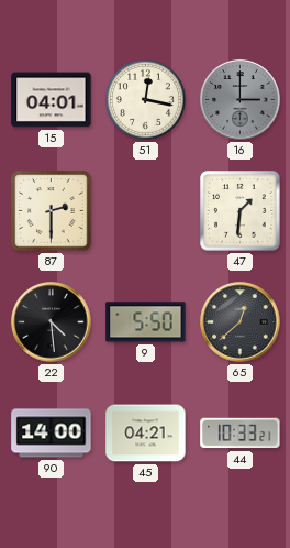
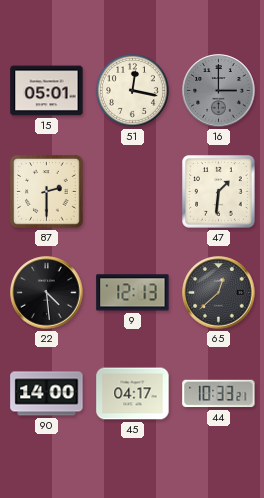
15: 04:01 -> 05:01
9: 5:50 -> 12:13
45: 04:21 -> 04:17
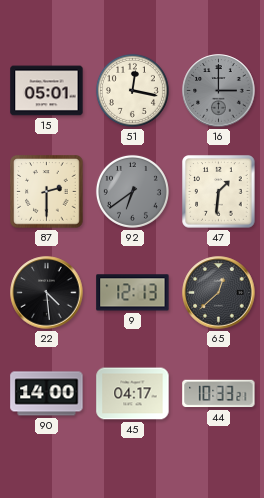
92: none -> 6:39
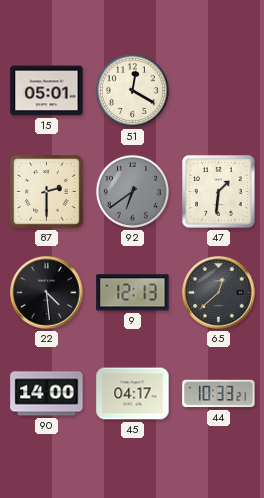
51: 12:17 -> 12:20
16: 3:00 -> none
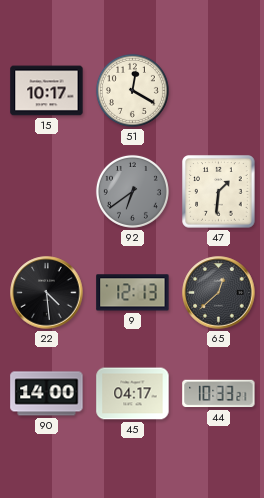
15: 05:01 -> 10:17
87: 2:30 -> none
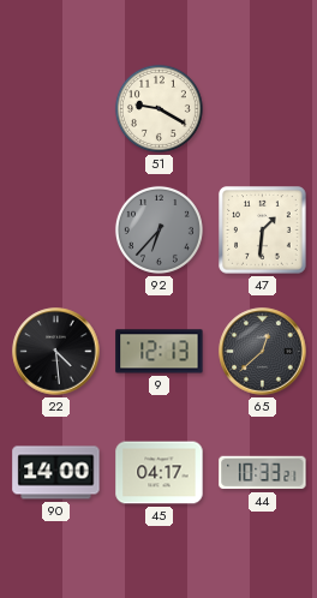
15: 10:17 -> none
51: 12:20 -> 9:20
92: 6:39 -> 6:37
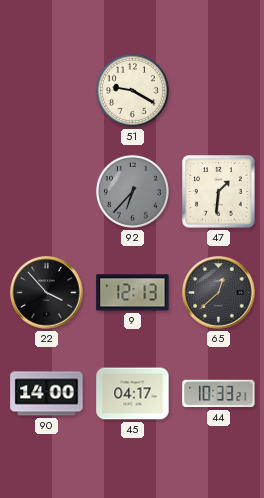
22: 4:29 -> 3:53
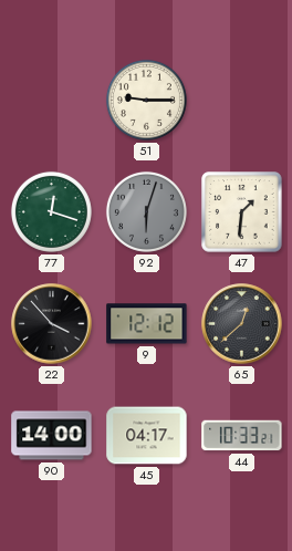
51: 9:20 -> 9:15
77: none -> 12:18
92: 6:37 -> 6:03
9: 12:13 -> 12:12
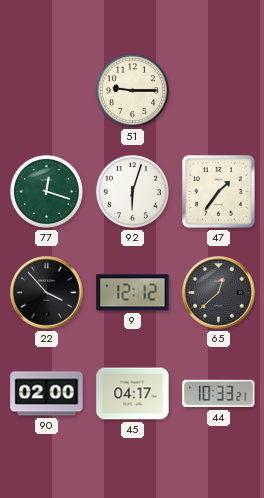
92 dial: grey -> white
47: 1:31 -> 1:36
90: 14:00 -> 02:00
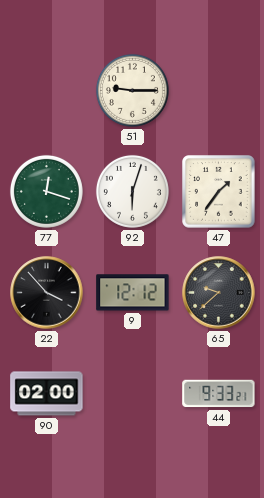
65: 12:38 -> 9:38
45: 04:17 -> none
44: 10:33 -> 9:33
